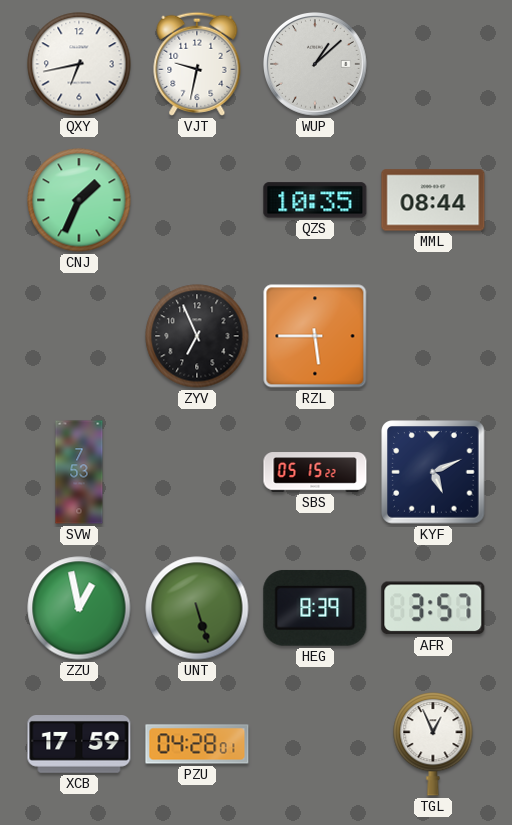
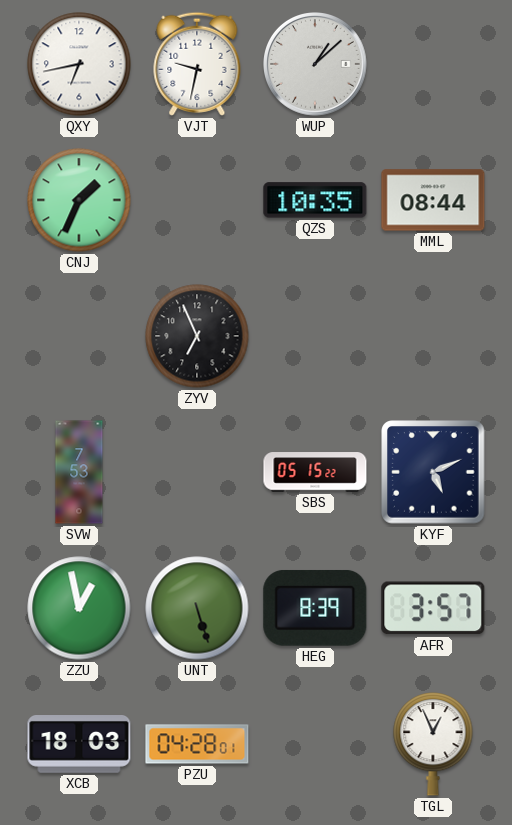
RZL: 5:45 -> none
XCB: 17:59 -> 18:03
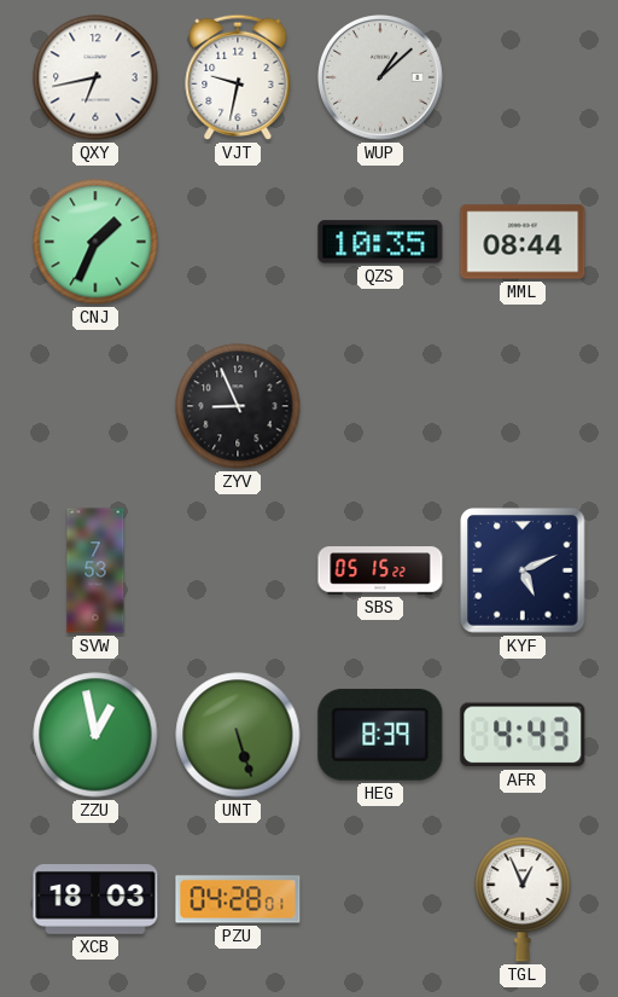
ZYV: 6:56 -> 8:56
AFR: 3:57 -> 4:43
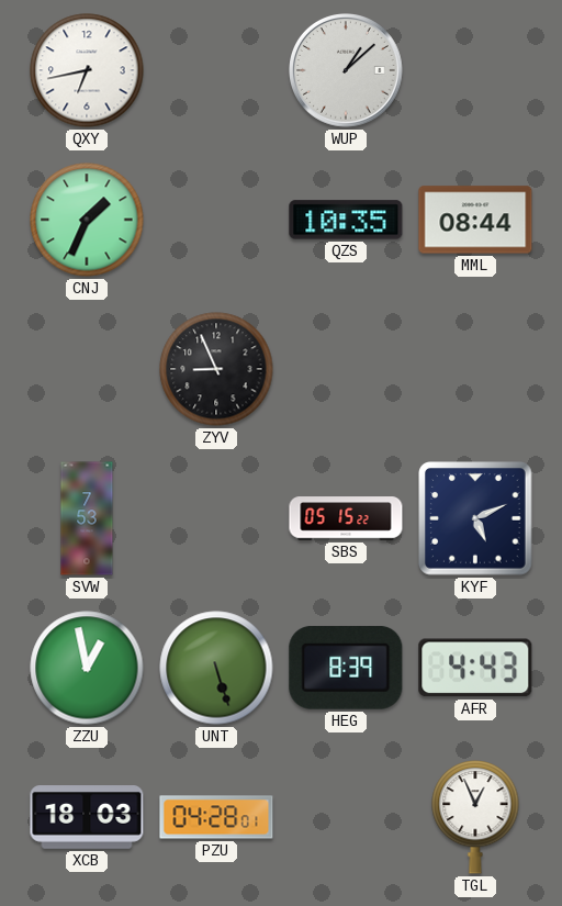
VJT: 9:32 -> none
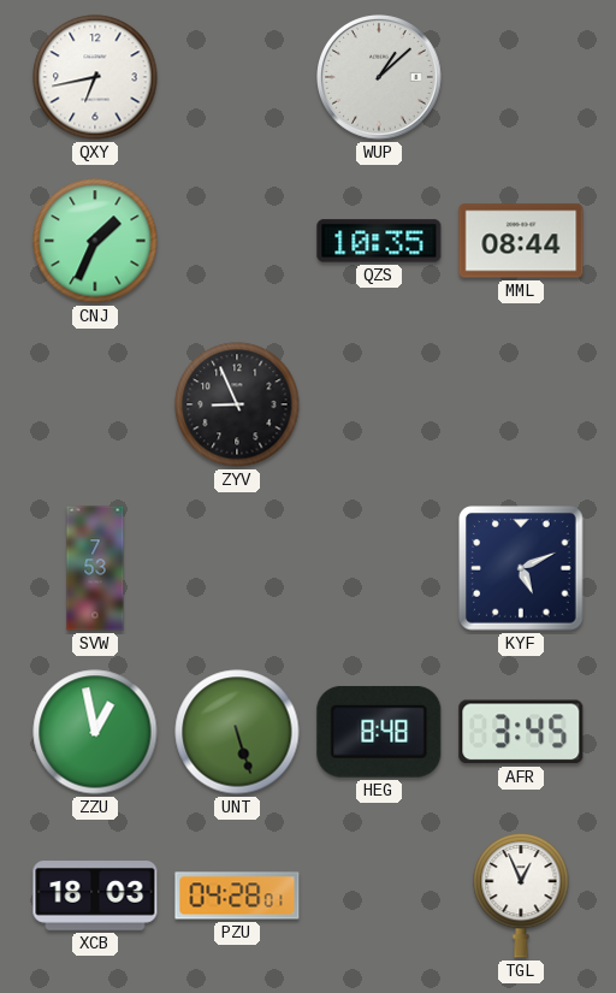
SBS: 05:15 -> none
HEG: 8:39 -> 8:48
AFR: 4:43 -> 3:45
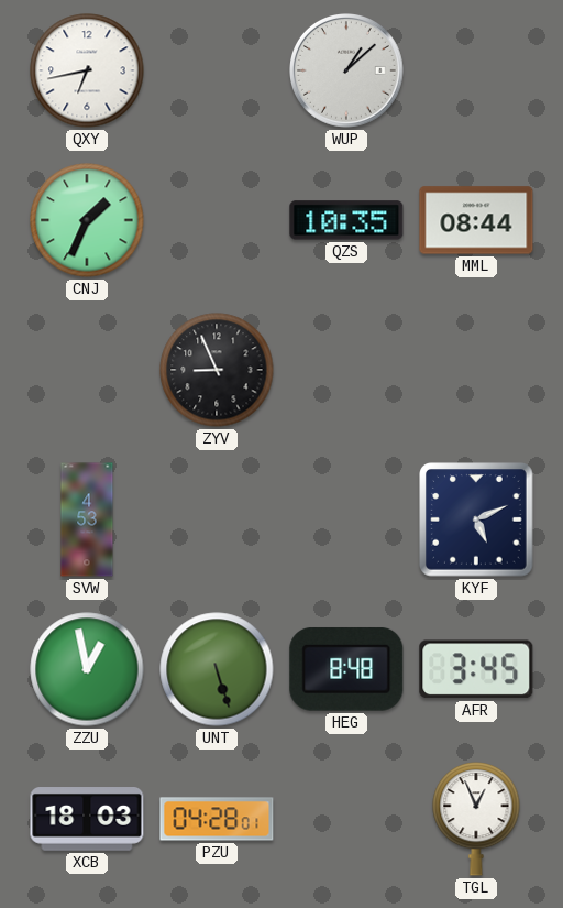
SVW: 7:53 -> 4:53
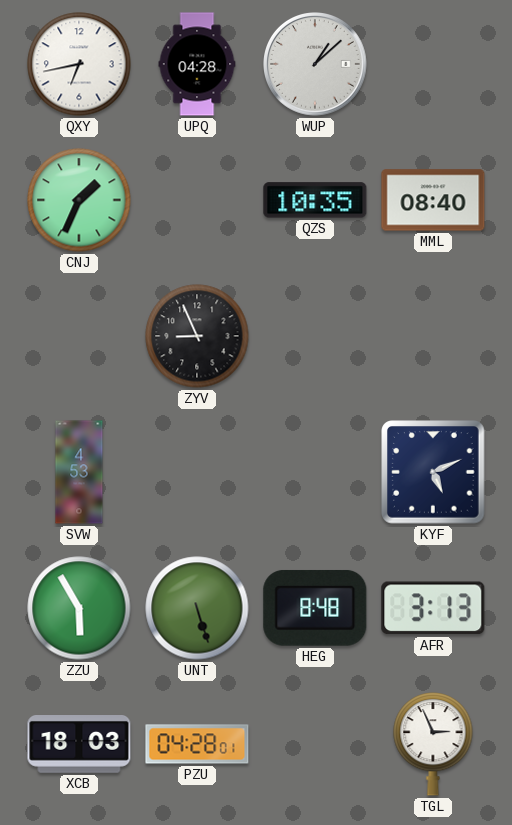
UPQ: none -> 04:28
MML: 08:44 -> 08:40
ZZU: 12:58 -> 5:55
AFR: 3:45 -> 3:13
TGL: 12:56 -> 2:56
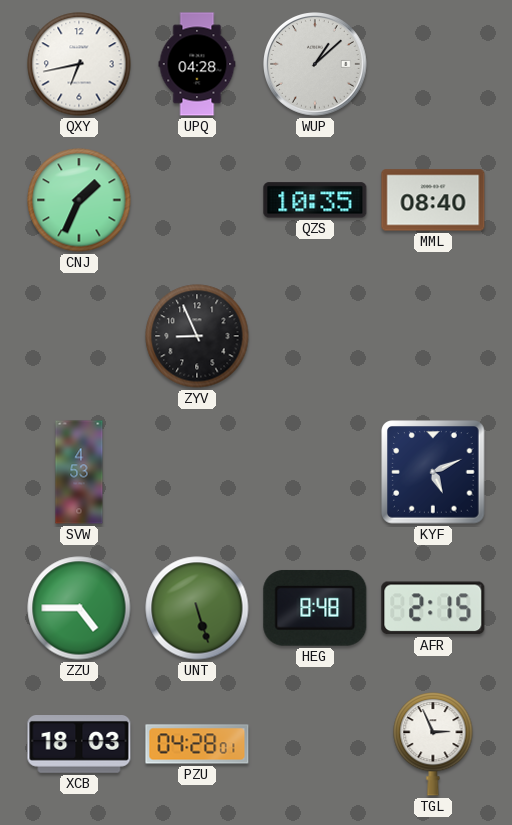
ZZU: 5:55 -> 4:45
AFR: 3:13 -> 2:15
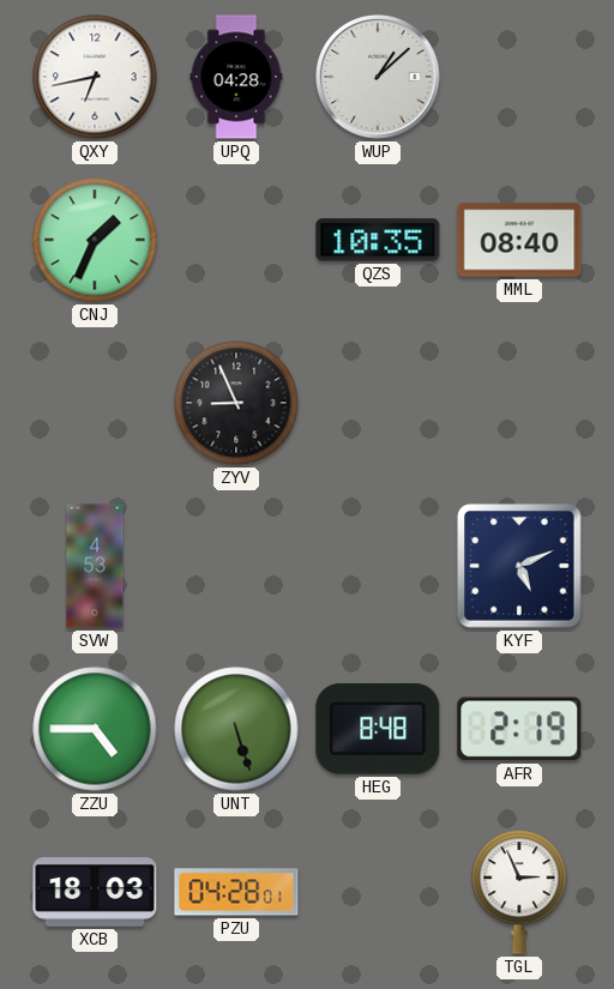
AFR: 2:15 -> 2:19
